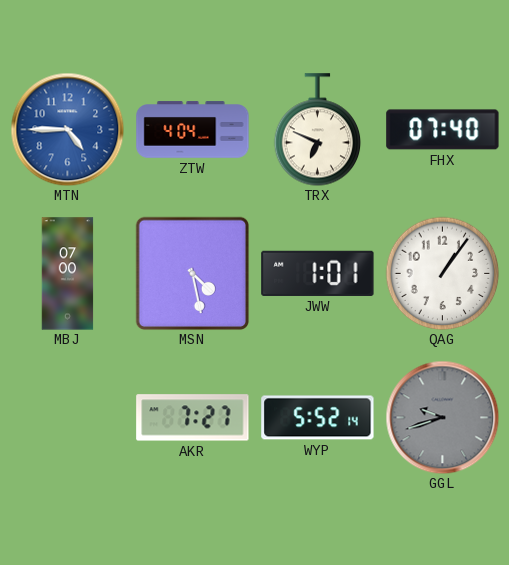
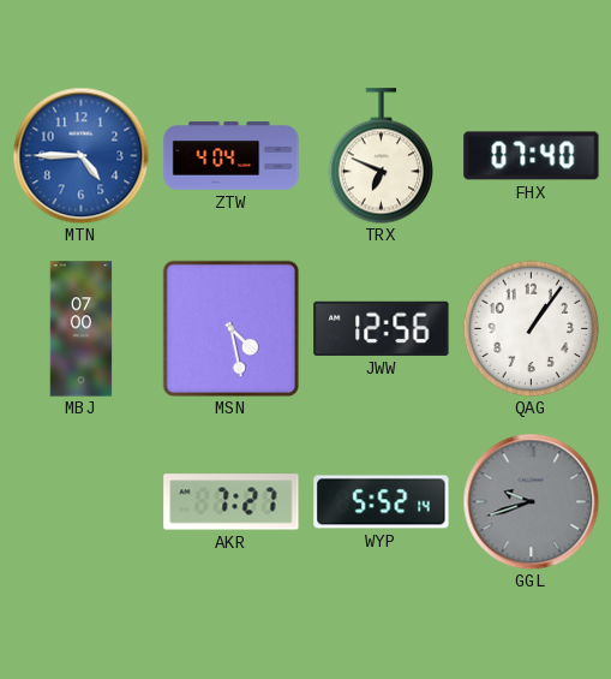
JWW: 1:01 -> 12:56
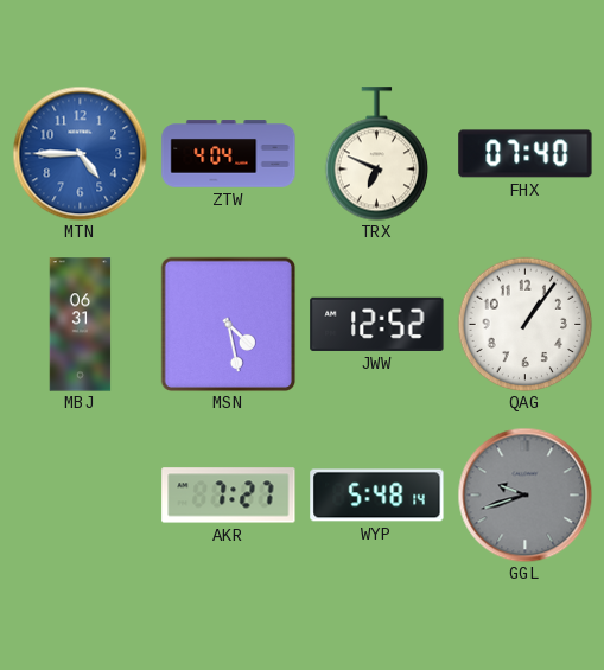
MBJ: 07:00 -> 06:31
JWW: 12:56 -> 12:52
WYP: 5:52 -> 5:48
